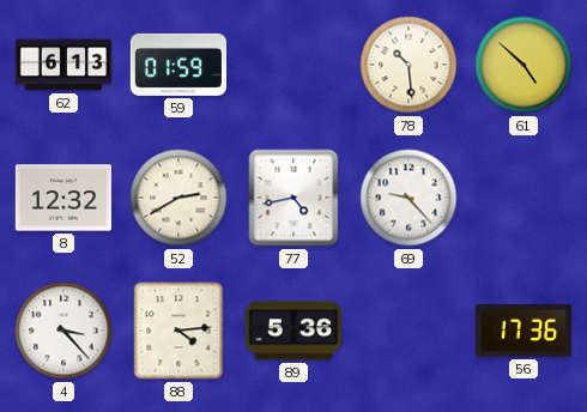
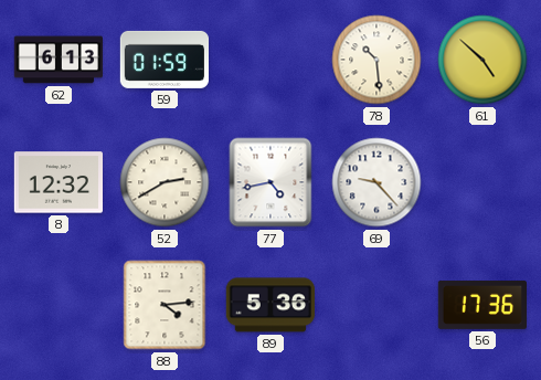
4: 3:23 -> none
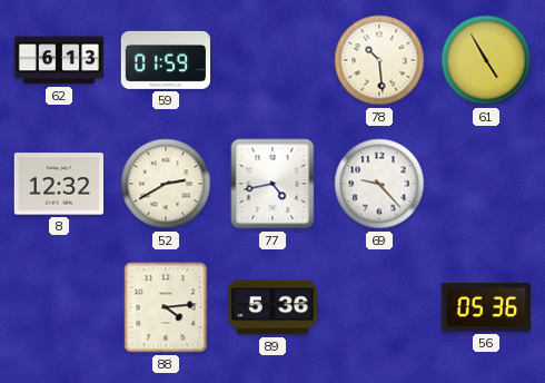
61: 4:52 -> 4:55
56: 17:36 -> 05:36
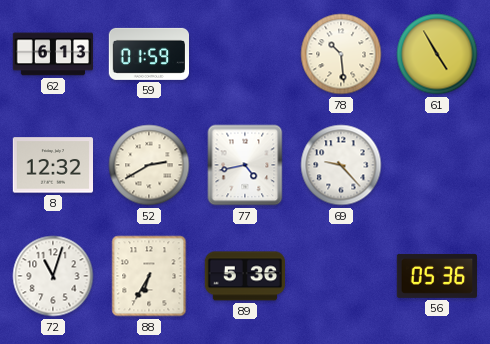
72: none -> 11:03
88: 4:14 -> 6:35
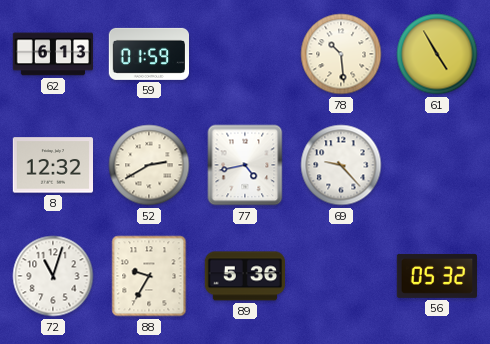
88: 6:35 -> 9:35
56: 05:36 -> 05:32
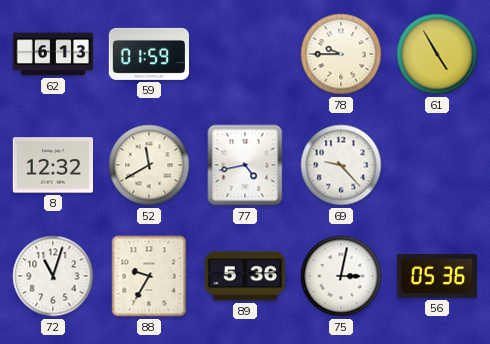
78: 10:29 -> 9:45
52: 2:40 -> 11:40
75: none -> 3:02
56: 05:32 -> 05:36
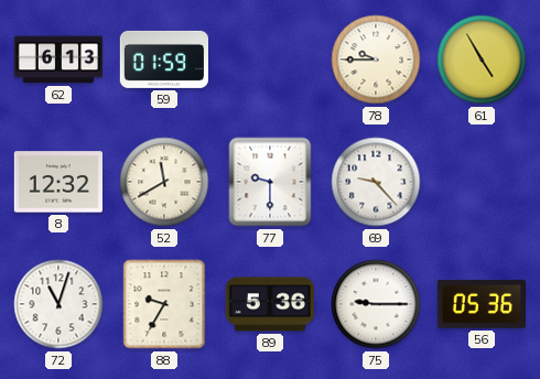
77: 4:43 -> 9:30
75: 3:02 -> 9:15
